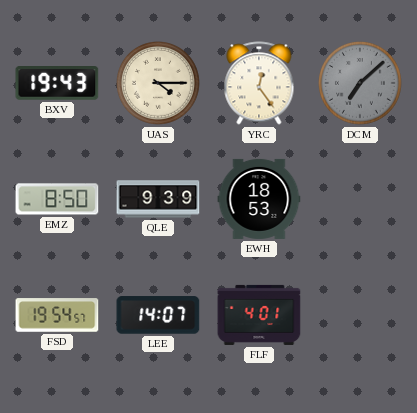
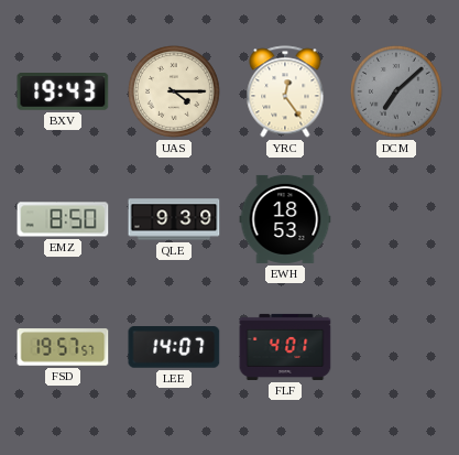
FSD: 19:54 -> 19:57
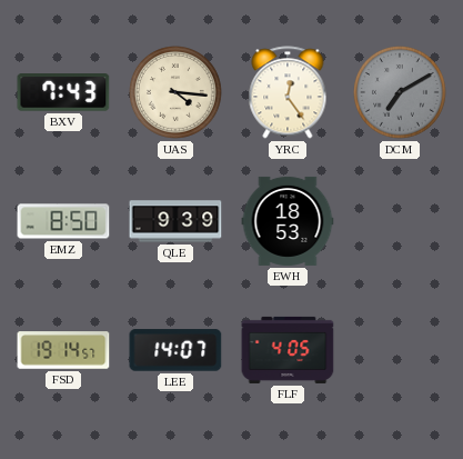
BXV: 19:43 -> 7:43
UAS: 4:15 -> 4:16
DCM: 7:08 -> 7:10
FSD: 19:57 -> 19:14
FLF: 4:01 -> 4:05
